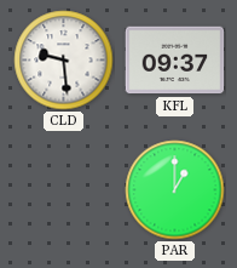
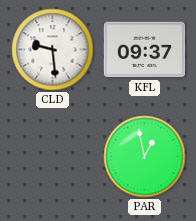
PAR: 1:00 -> 12:58
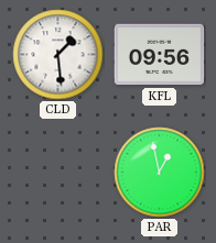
CLD: 9:29 -> 1:29
KFL: 09:37 -> 09:56
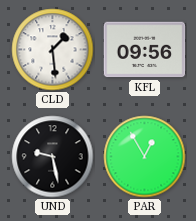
UND: none -> 9:28
PAR: 12:58 -> 12:55
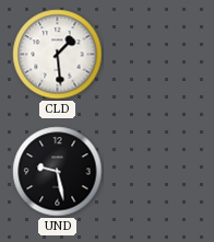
KFL: 09:56 -> none
PAR: 12:55 -> none
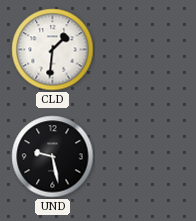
CLD: 1:29 -> 1:31
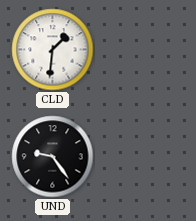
UND: 9:28 -> 9:24
